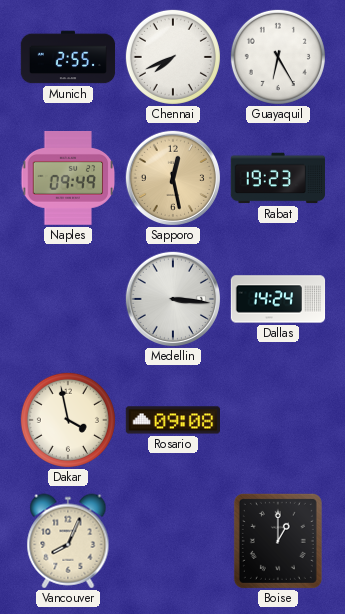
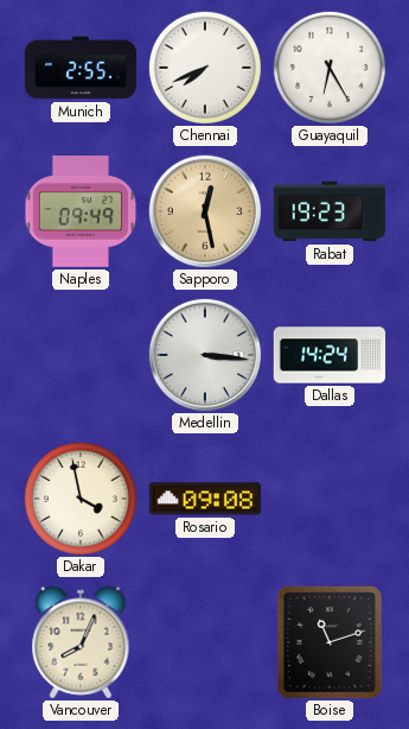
Boise: 1:00 -> 11:12
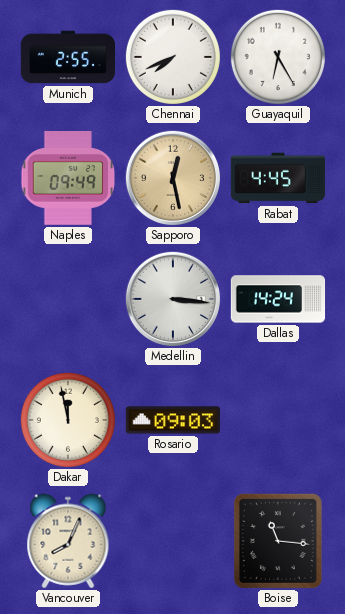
Rabat: 19:23 -> 4:45
Dakar: 3:58 -> 11:58
Rosario: 09:08 -> 09:03
Boise: 11:12 -> 11:16
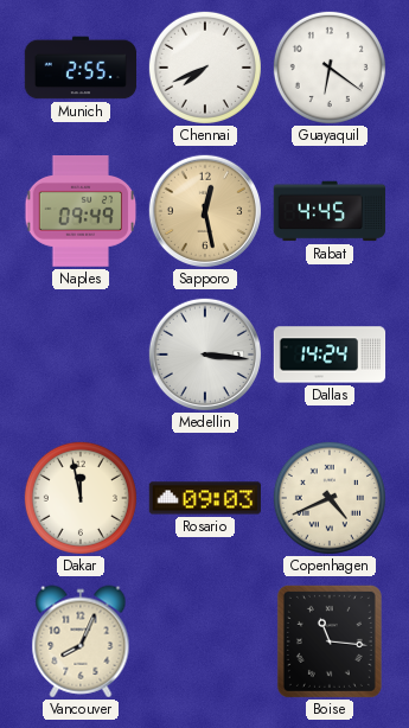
Guayaquil: 6:25 -> 6:21
Copenhagen: none -> 4:41
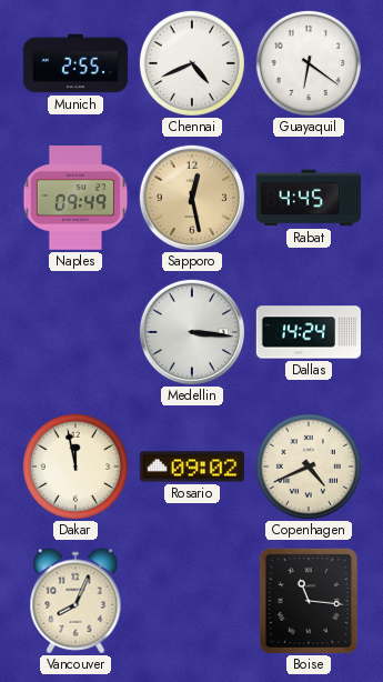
Chennai: 7:41 -> 4:41
Rosario: 09:03 -> 09:02
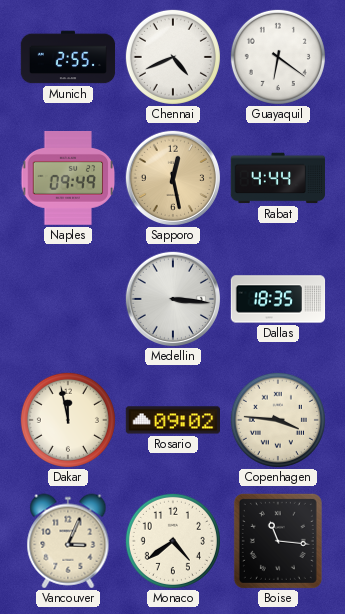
Rabat: 4:45 -> 4:44
Dallas: 14:24 -> 18:35
Copenhagen: 4:41 -> 3:46
Vancouver: 8:04 -> 3:04
Monaco: none -> 4:39
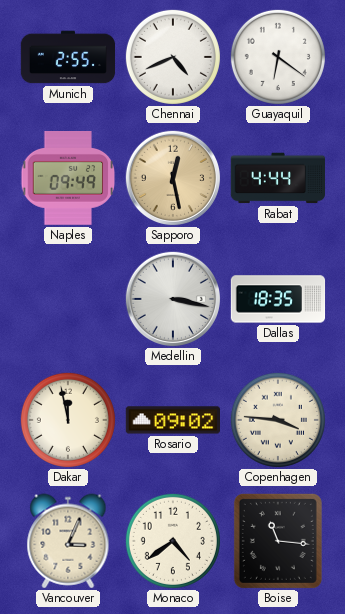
Medellin: 3:16 -> 3:17
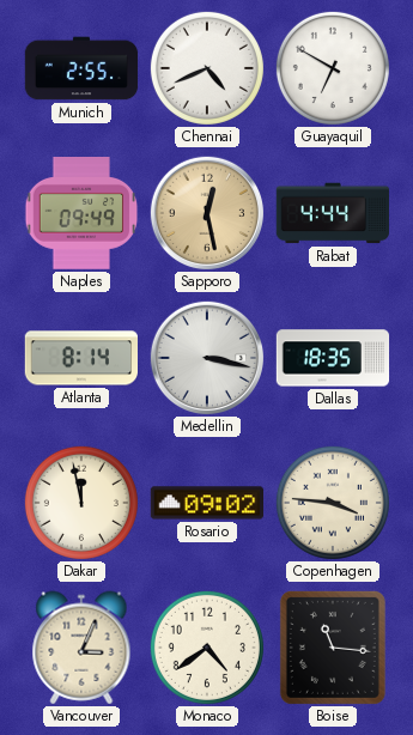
Guayaquil: 6:21 -> 6:50
Atlanta: none -> 8:14
